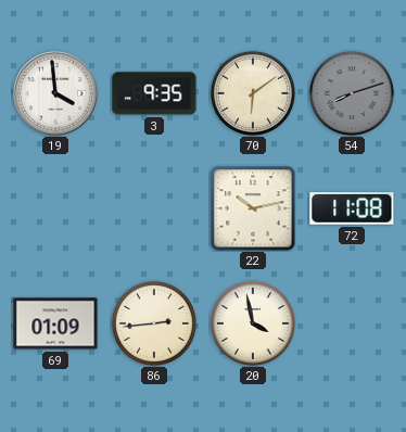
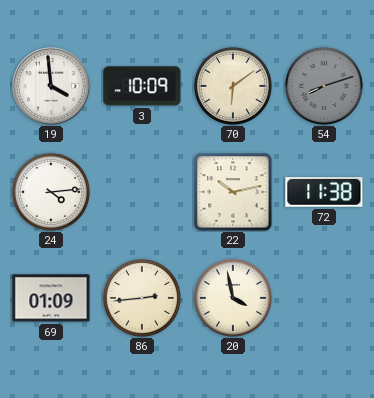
3: 9:35 -> 10:09
24: none -> 4:14
72: 11:08 -> 11:38
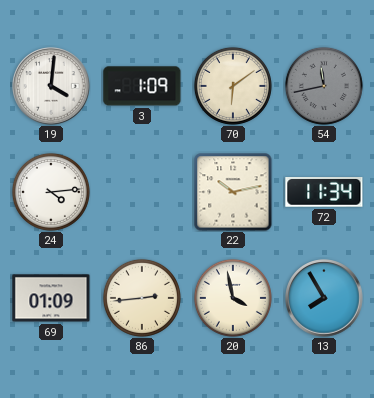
19: 3:59 -> 4:01
3: 10:09 -> 1:09
54: 8:12 -> 11:43
72: 11:38 -> 11:34
13: none -> 7:55
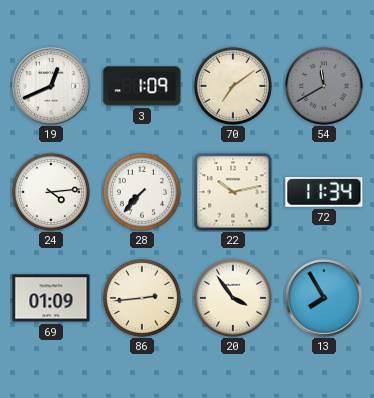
19: 4:01 -> 12:41
70: 6:09 -> 7:09
54: 11:43 -> 11:40
28: none -> 7:37
20: 3:58 -> 3:54
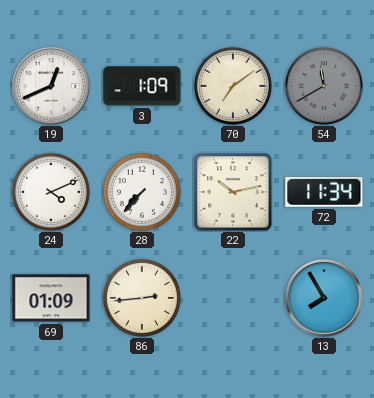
24: 4:14 -> 4:11
20: 3:54 -> none
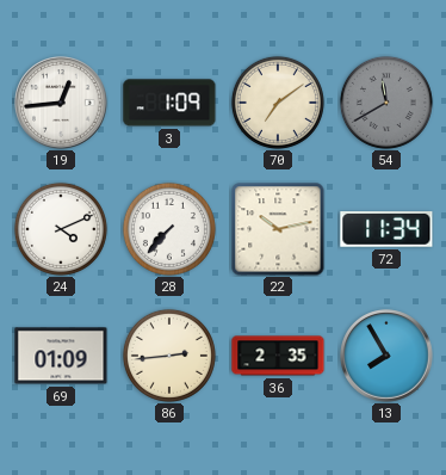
19: 12:41 -> 12:44
36: none -> 2:35
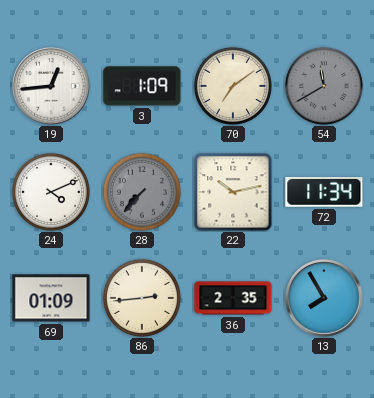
28 dial: white -> grey
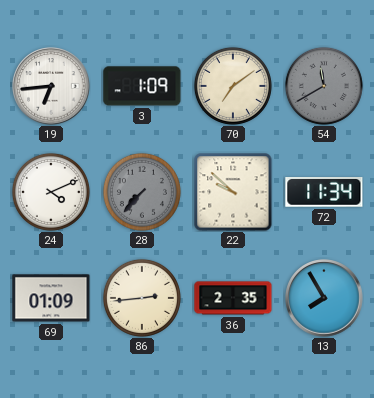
19: 12:44 -> 6:44
22: 10:13 -> 9:52
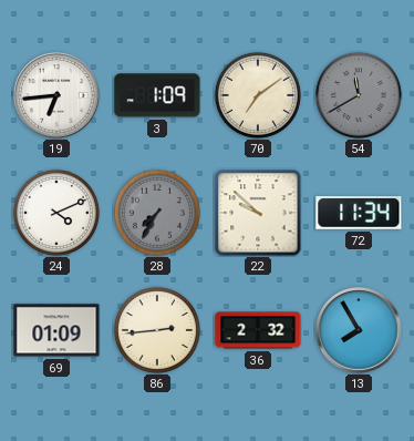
28: 7:37 -> 7:35
36: 2:35 -> 2:32
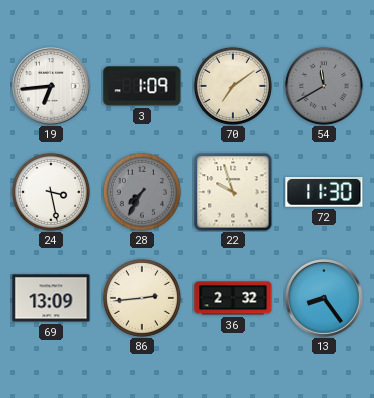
24: 4:11 -> 3:28
22: 9:52 -> 9:57
72: 11:34 -> 11:30
69: 01:09 -> 13:09
13: 7:55 -> 8:24
